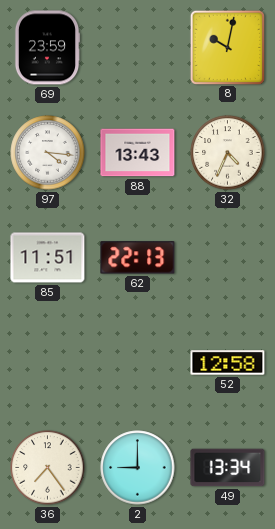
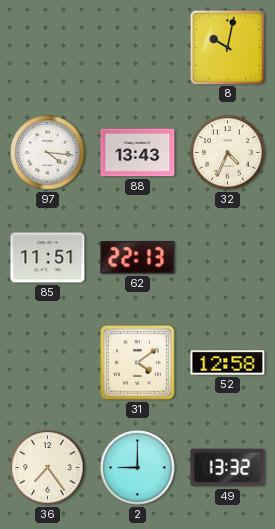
69: 23:59 -> none
31: none -> 4:09
49: 13:34 -> 13:32
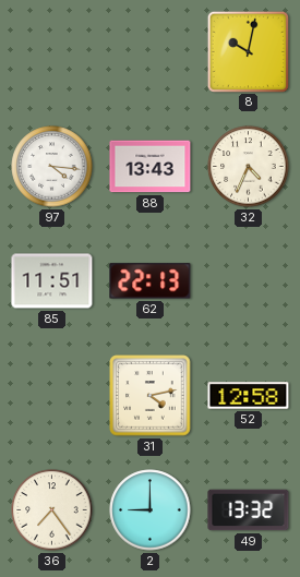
31: 4:09 -> 4:13
